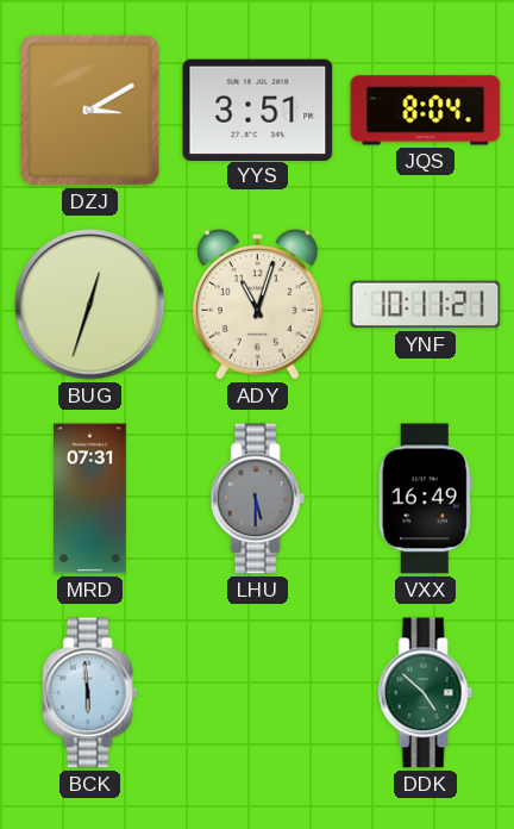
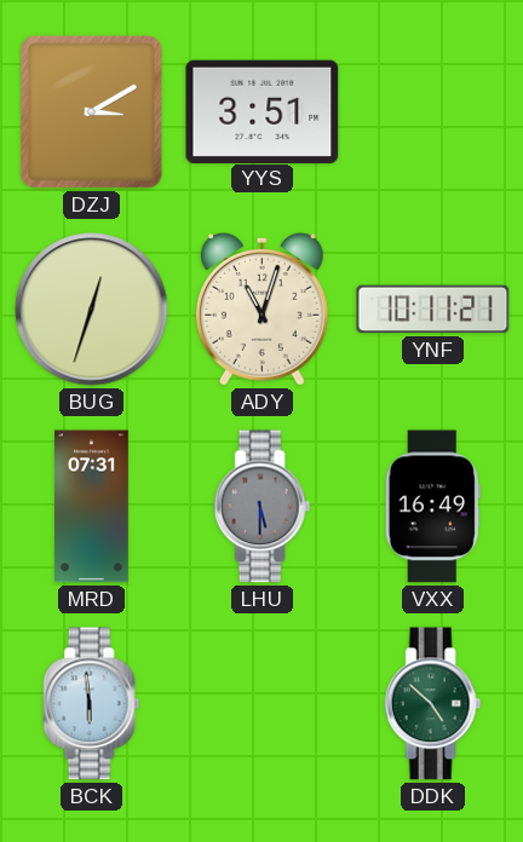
JQS: 8:04 -> none
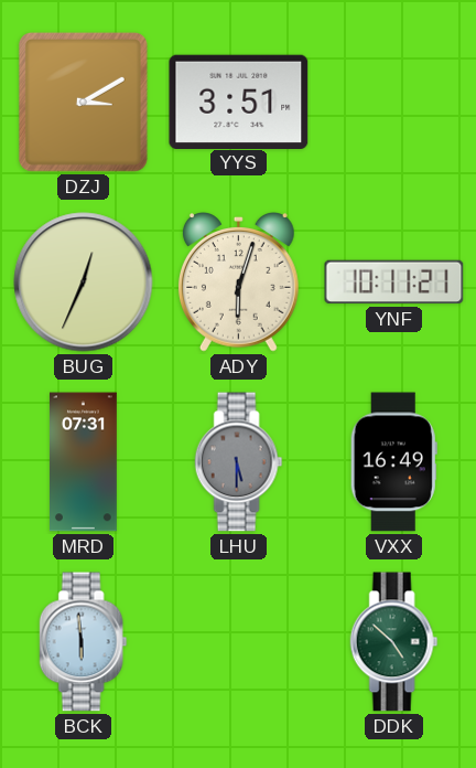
BUG: 12:33 -> 12:34
ADY: 11:03 -> 6:03
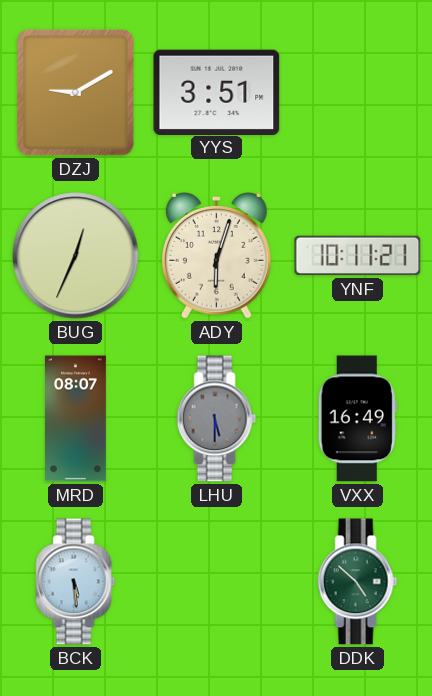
DZJ: 3:10 -> 9:10
MRD: 07:31 -> 08:07
BCK: 5:59 -> 5:29
